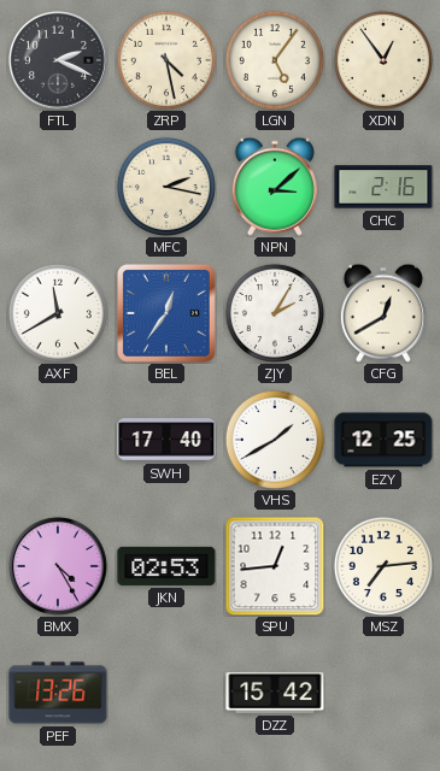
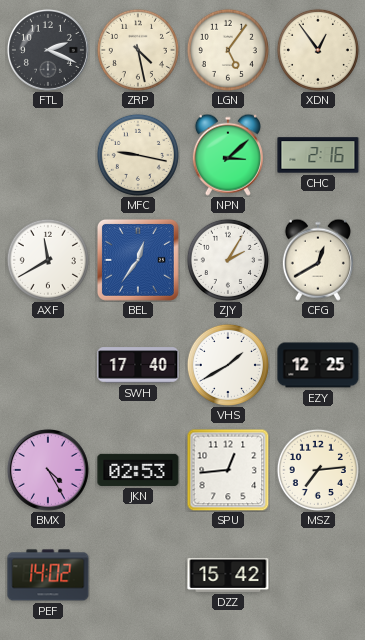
MFC: 2:17 -> 9:17
PEF: 13:26 -> 14:02
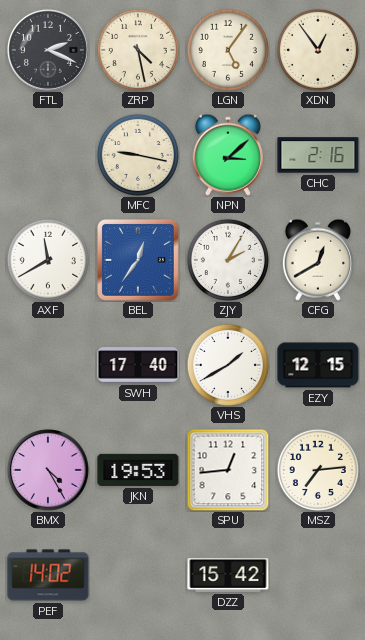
EZY: 12:25 -> 12:15
JKN: 02:53 -> 19:53
